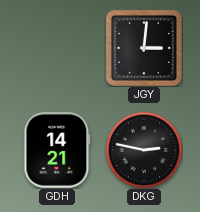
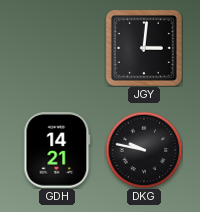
DKG: 2:47 -> 9:47
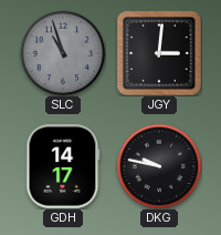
SLC: none -> 10:57
GDH: 14:21 -> 14:17
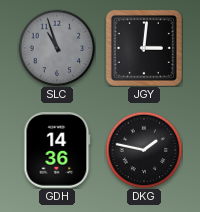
GDH: 14:17 -> 14:36
DKG: 9:47 -> 1:47
